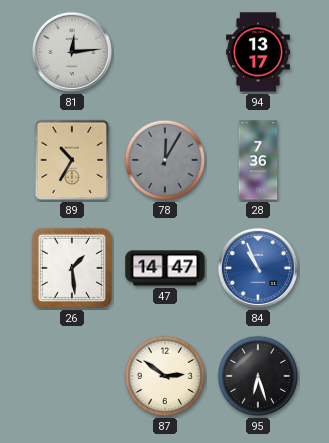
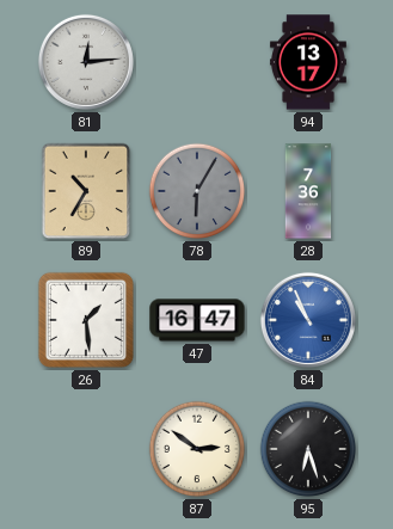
78: 12:05 -> 6:05
47: 14:47 -> 16:47
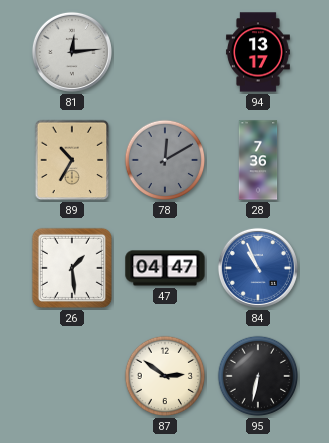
78: 6:05 -> 12:10
47: 16:47 -> 04:47
95: 6:27 -> 6:32
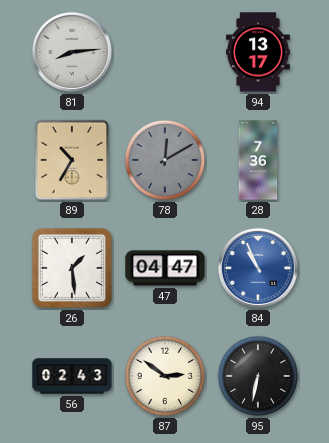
81: 12:14 -> 8:14
56: none -> 02:43
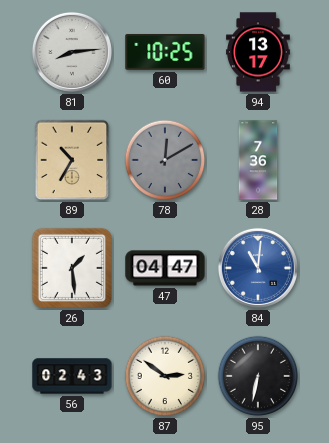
60: none -> 10:25
84: 10:56 -> 11:01
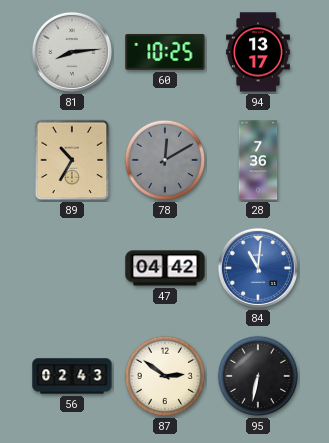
26: 1:29 -> none
47: 04:47 -> 04:42
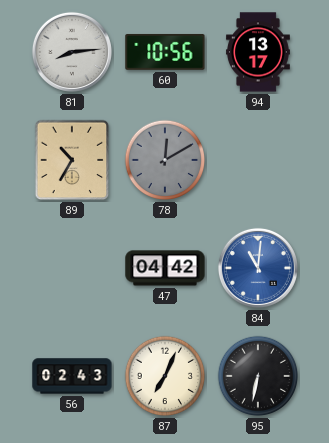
60: 10:25 -> 10:56
28: 7:36 -> none
87: 2:51 -> 7:04
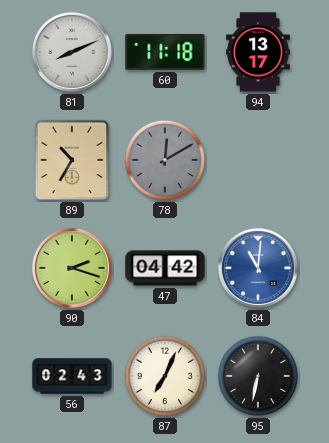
81: 8:14 -> 8:11
60: 10:56 -> 11:18
90: none -> 2:18
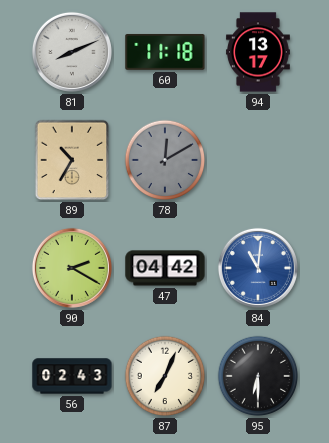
90: 2:18 -> 2:20
95: 6:32 -> 6:30
